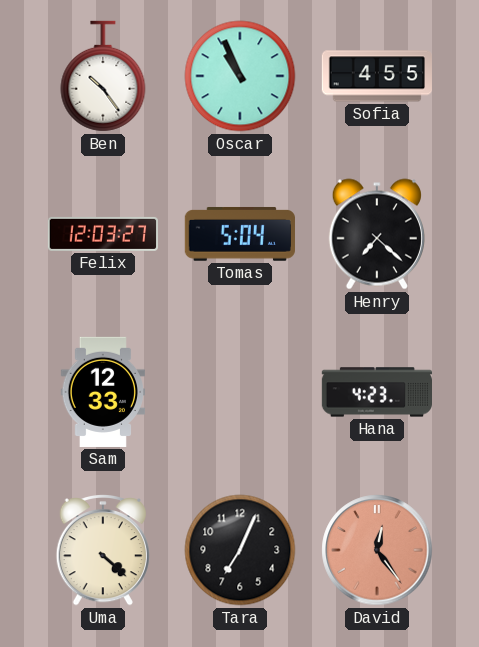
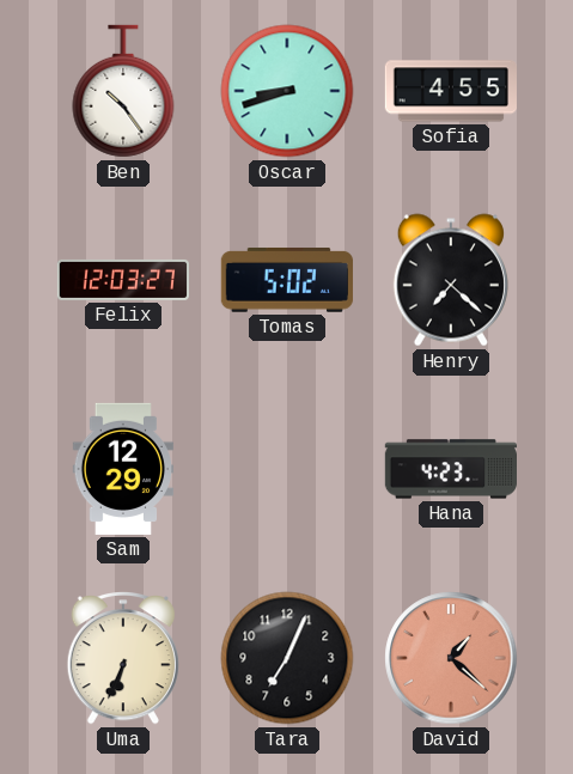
Oscar: 10:56 -> 8:42
Tomas: 5:04 -> 5:02
Sam: 12:33 -> 12:29
Uma: 4:22 -> 6:34
David: 12:24 -> 1:22
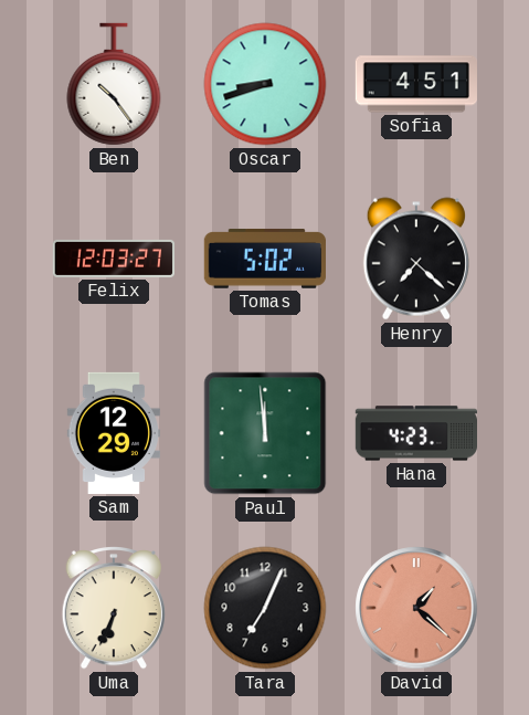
Sofia: 4:55 -> 4:51
Paul: none -> 11:59
